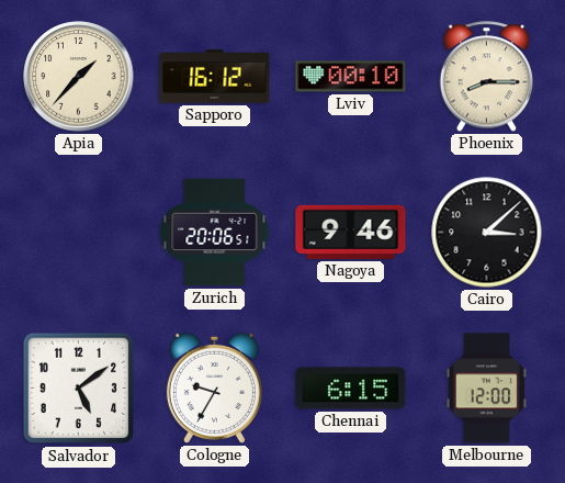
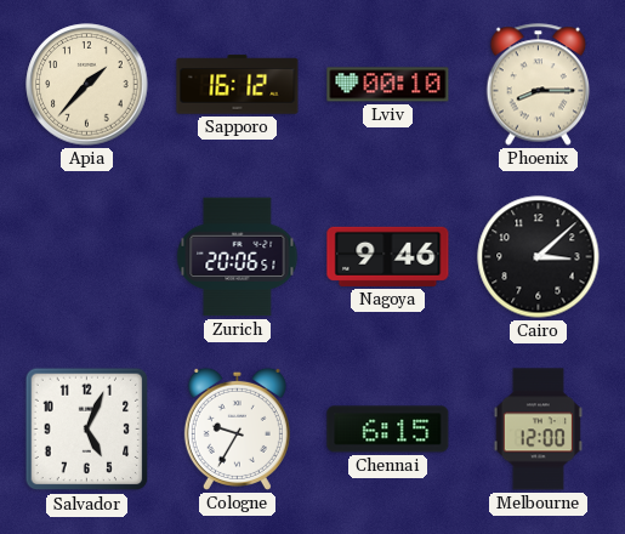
Salvador: 5:09 -> 5:04
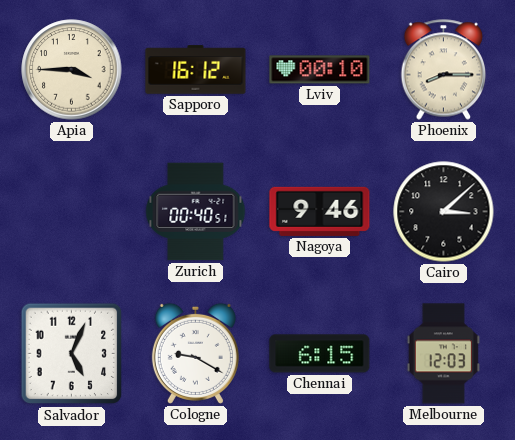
Apia: 1:37 -> 3:45
Zurich: 20:06 -> 00:40
Cologne: 9:35 -> 9:20
Melbourne: 12:00 -> 12:03
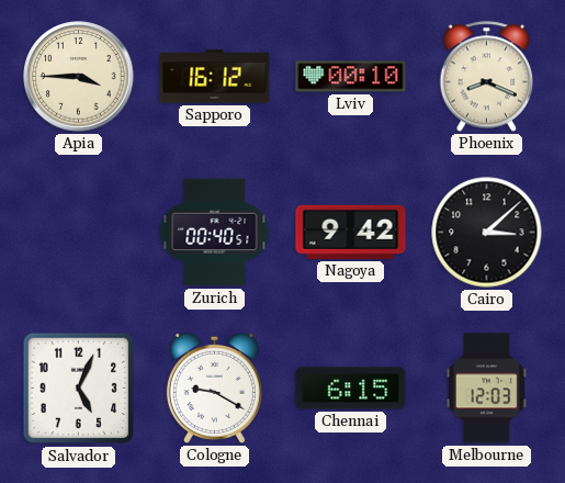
Phoenix: 8:15 -> 8:19
Nagoya: 9:46 -> 9:42
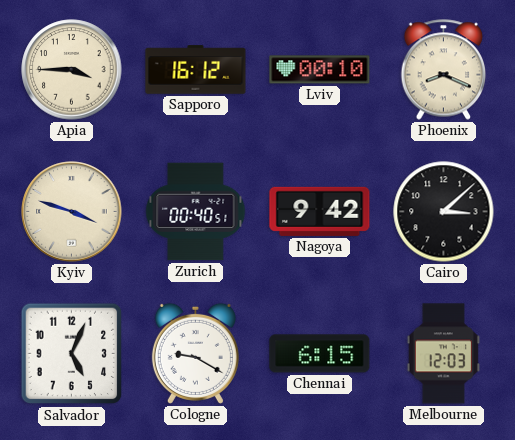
Kyiv: none -> 3:48
